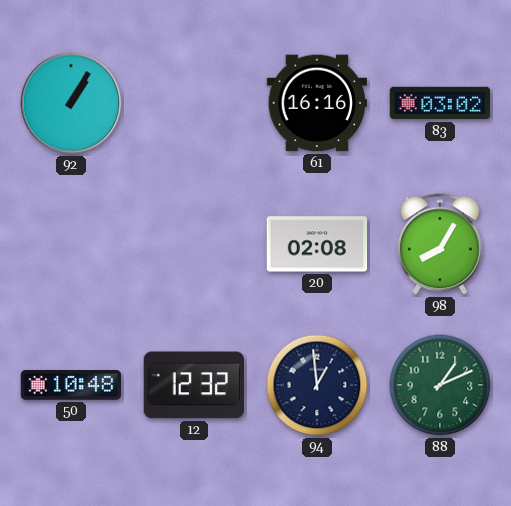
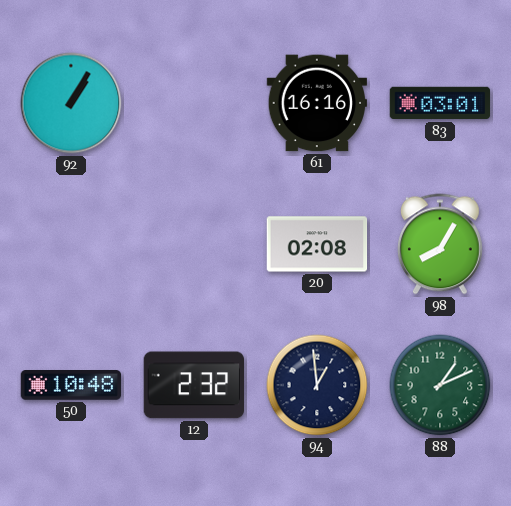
83: 03:02 -> 03:01
12: 12:32 -> 2:32
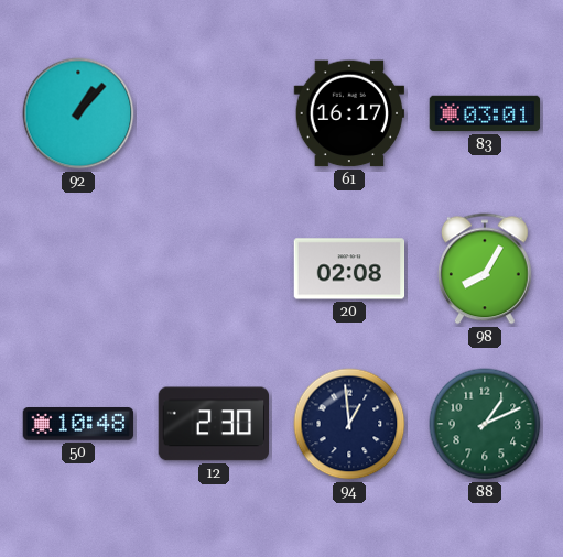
92: 1:05 -> 1:07
61: 16:16 -> 16:17
12: 2:32 -> 2:30
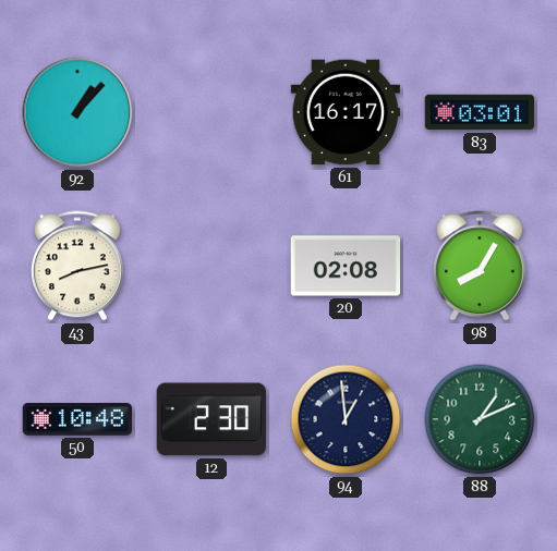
43: none -> 8:13
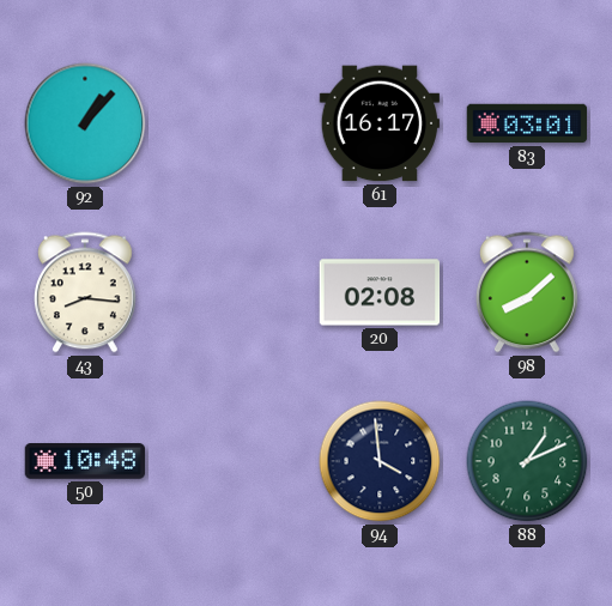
43: 8:13 -> 8:16
98: 8:05 -> 8:08
12: 2:30 -> none
94: 12:59 -> 3:59
